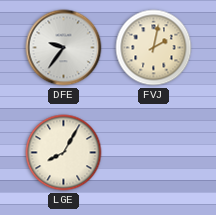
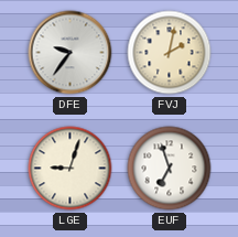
LGE: 8:05 -> 9:03
EUF: none -> 6:57
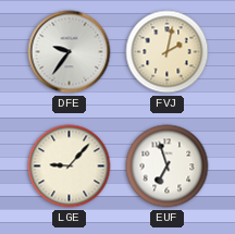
LGE: 9:03 -> 9:07
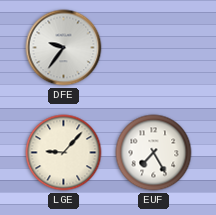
FVJ: 2:02 -> none
EUF: 6:57 -> 7:25
